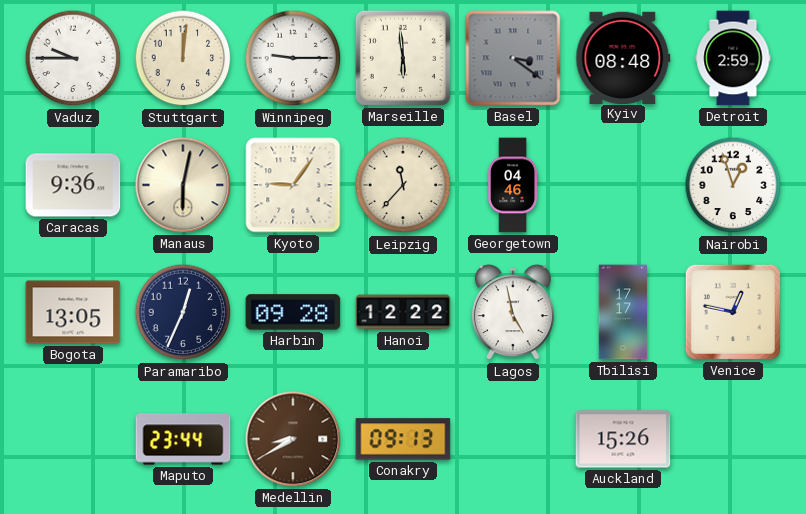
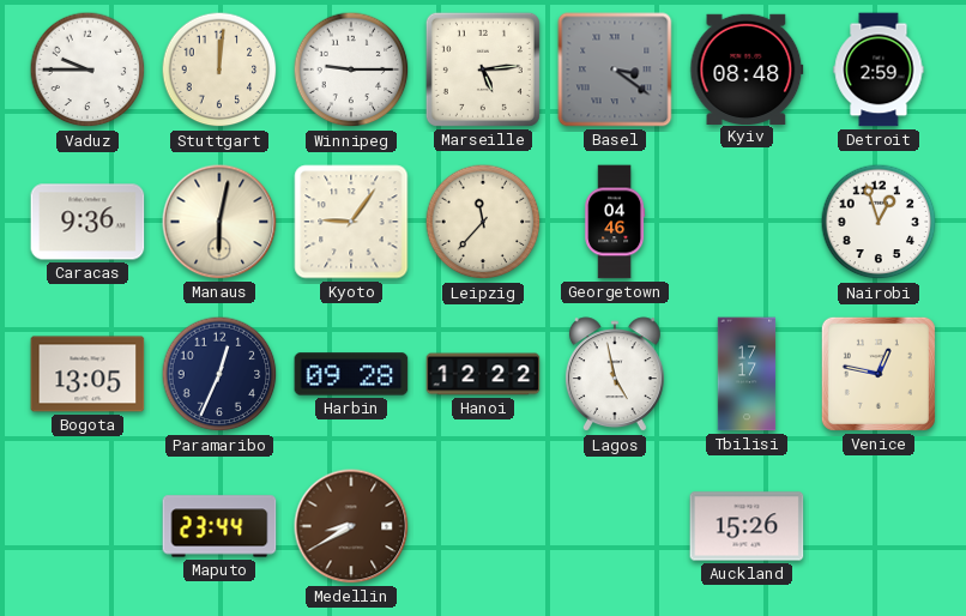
Marseille: 5:59 -> 5:14
Conakry: 09:13 -> none
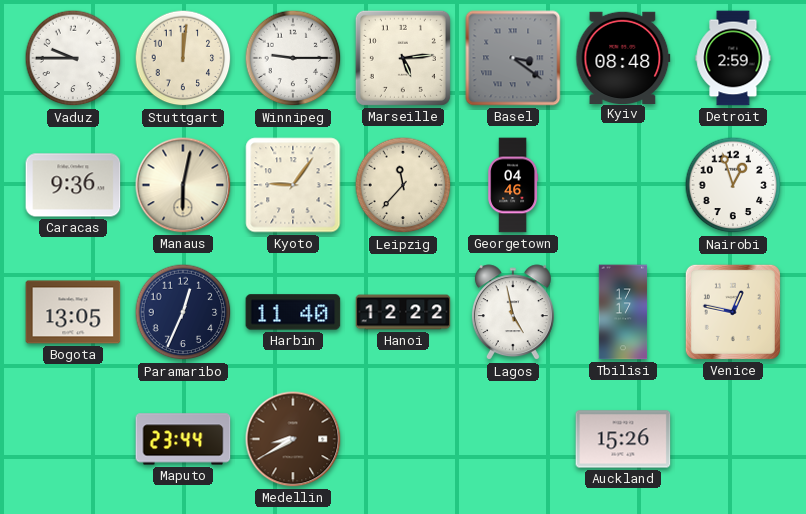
Harbin: 09:28 -> 11:40
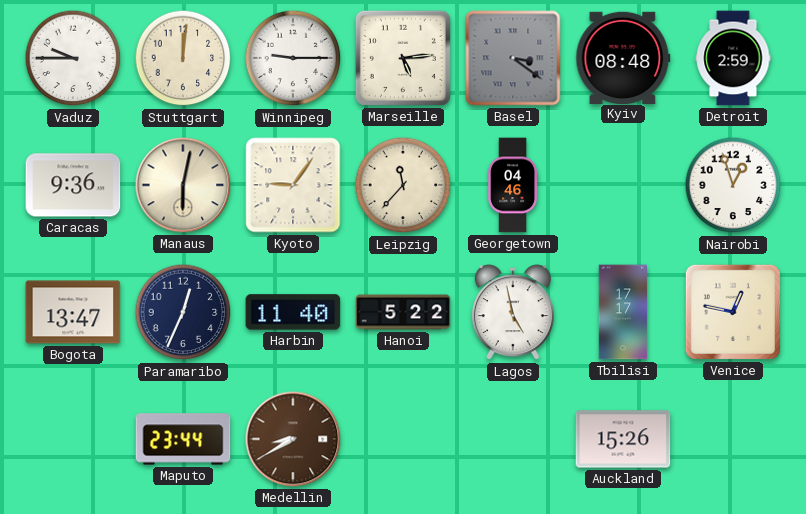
Bogota: 13:05 -> 13:47
Hanoi: 12:22 -> 5:22
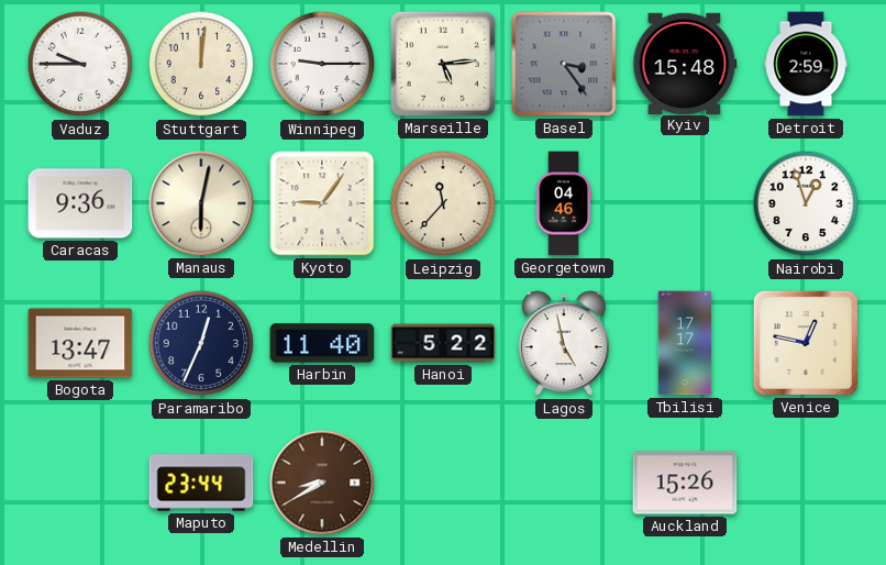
Basel: 3:21 -> 3:24
Kyiv: 08:48 -> 15:48
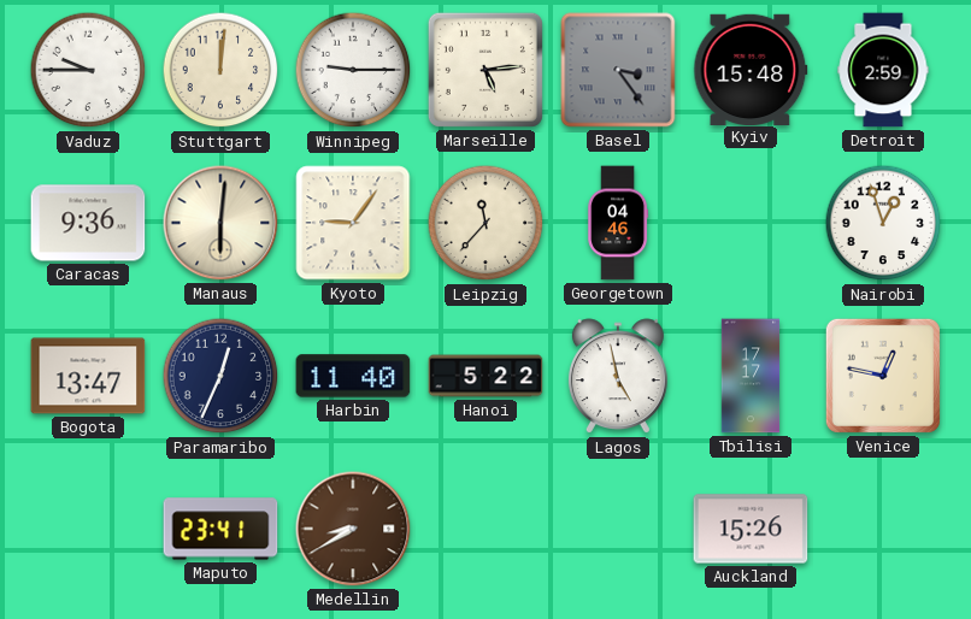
Manaus: 6:02 -> 6:01
Maputo: 23:44 -> 23:41
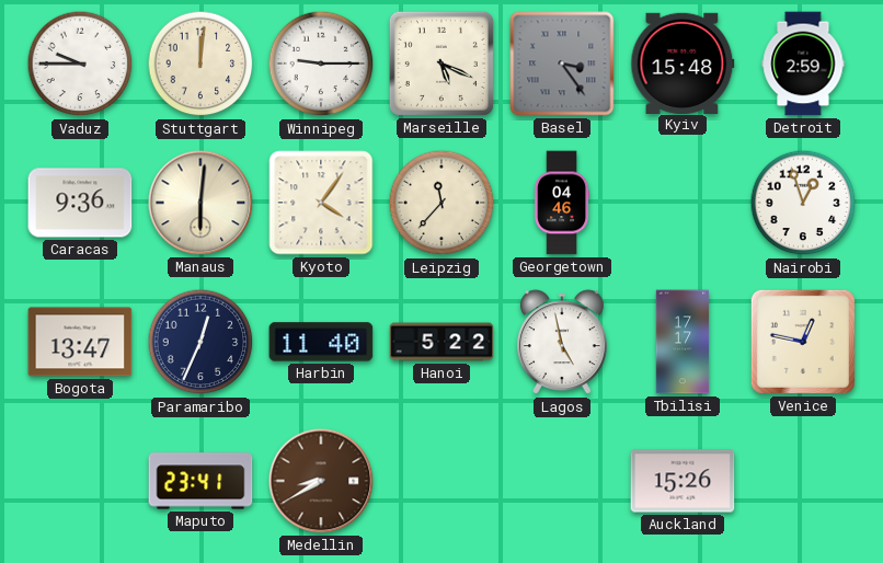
Marseille: 5:14 -> 5:19
Kyoto: 9:06 -> 4:06
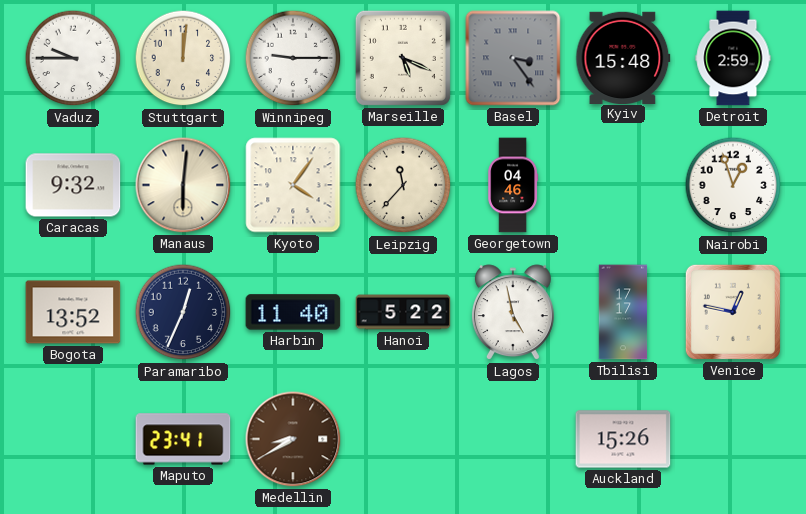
Caracas: 9:36 -> 9:32
Bogota: 13:47 -> 13:52
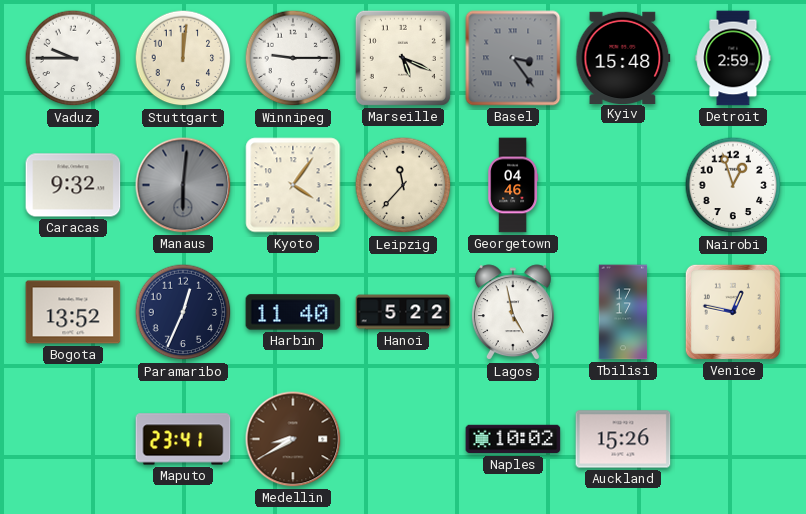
Manaus dial: cream -> grey
Naples: none -> 10:02
